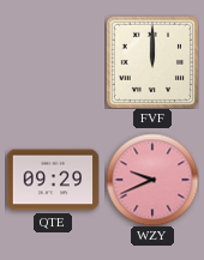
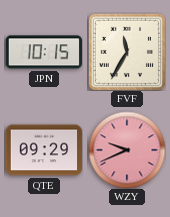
JPN: none -> 10:15
FVF: 12:00 -> 11:35
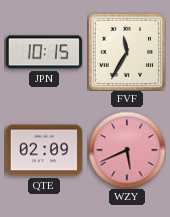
QTE: 09:29 -> 02:09
WZY: 9:41 -> 5:41
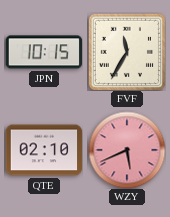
QTE: 02:09 -> 02:10
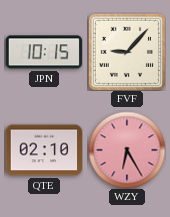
FVF: 11:35 -> 9:07
WZY: 5:41 -> 6:25
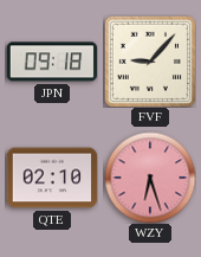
JPN: 10:15 -> 09:18
WZY: 6:25 -> 6:27
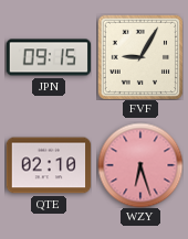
JPN: 09:18 -> 09:15
FVF: 9:07 -> 9:05
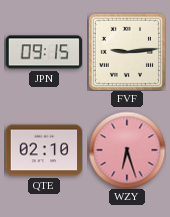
FVF: 9:05 -> 9:14
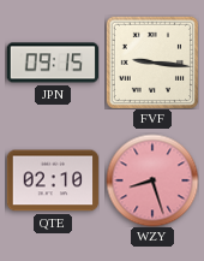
FVF: 9:14 -> 9:16
WZY: 6:27 -> 8:27
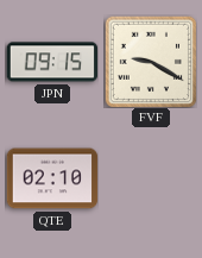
FVF: 9:16 -> 9:20
WZY: 8:27 -> none
